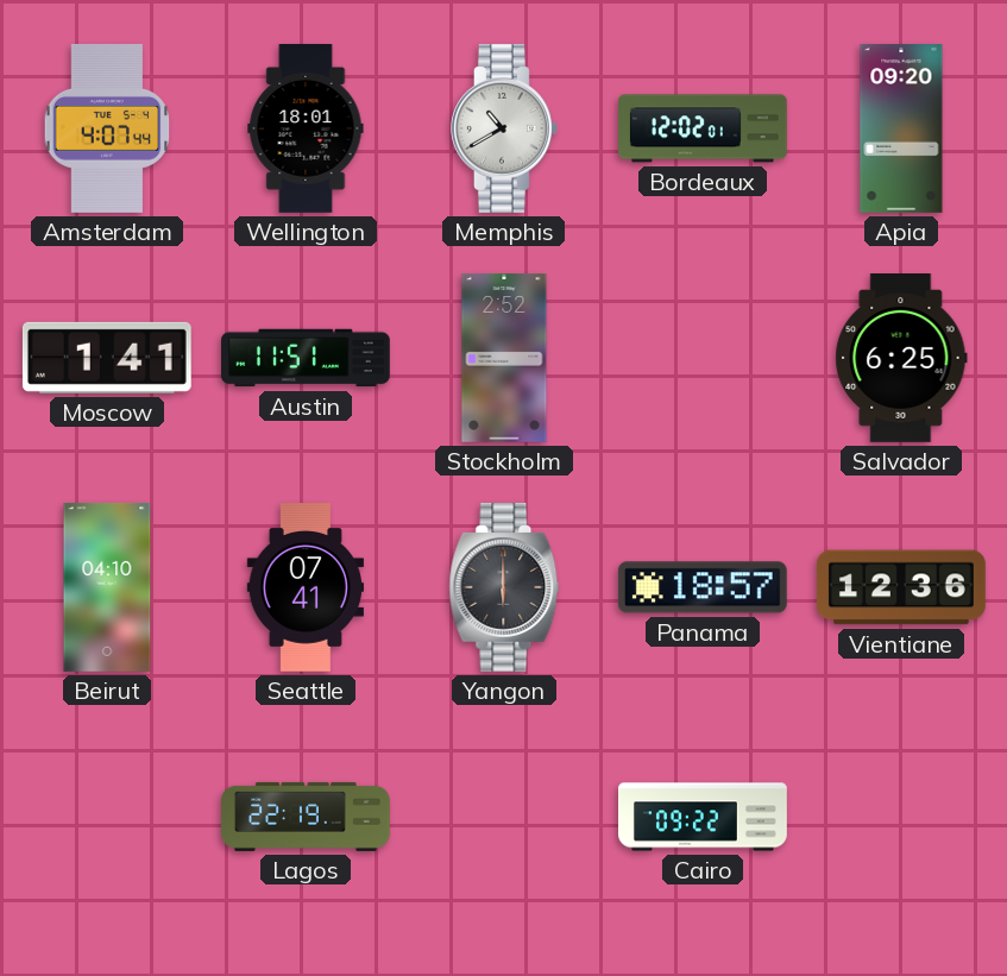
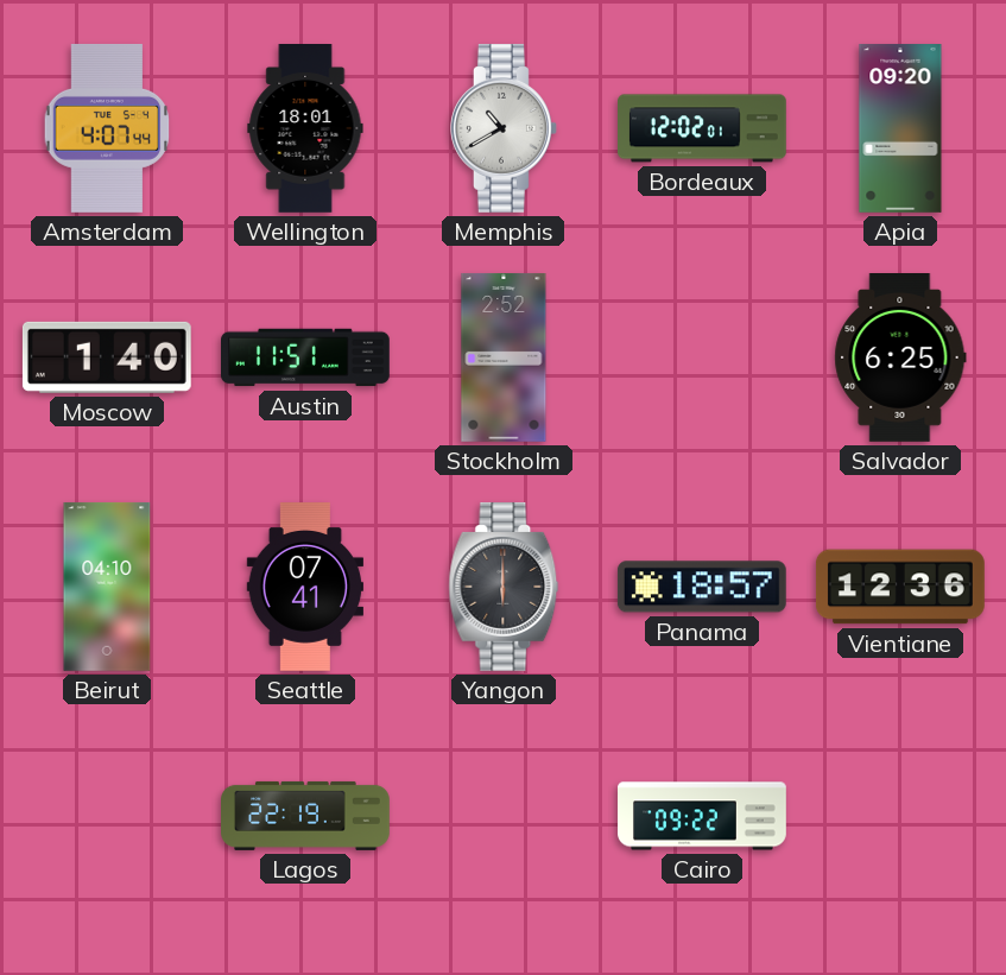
Moscow: 1:41 -> 1:40
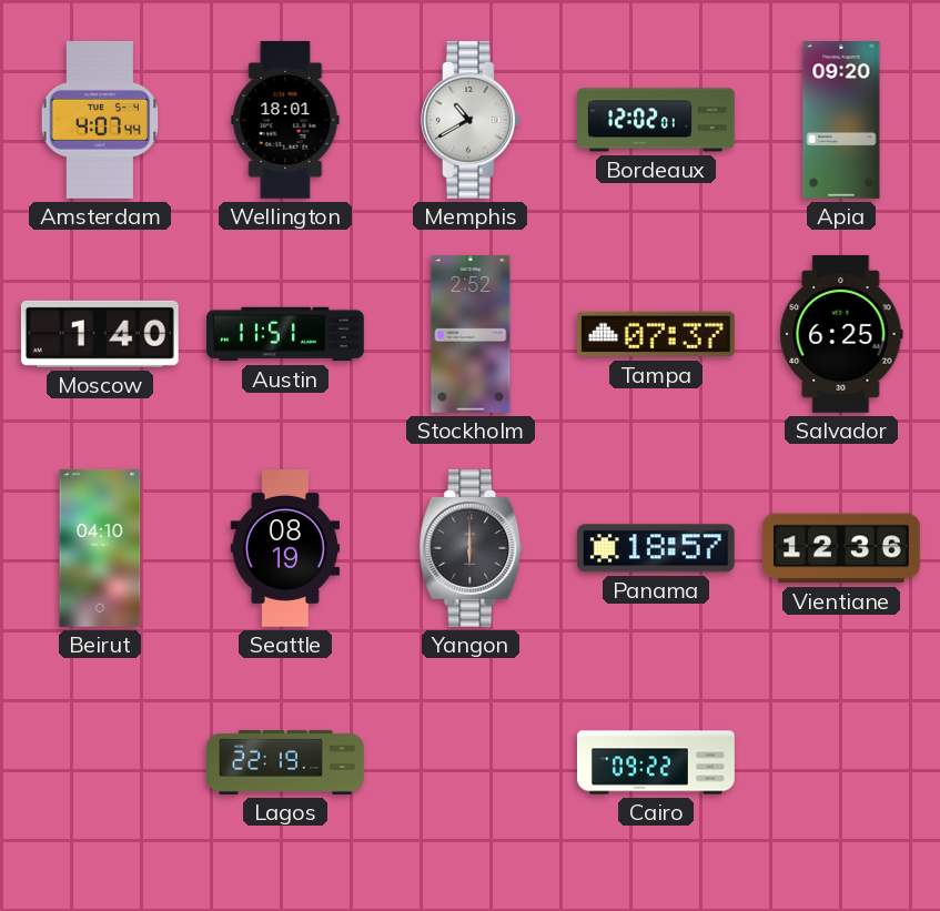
Tampa: none -> 07:37
Seattle: 07:41 -> 08:19
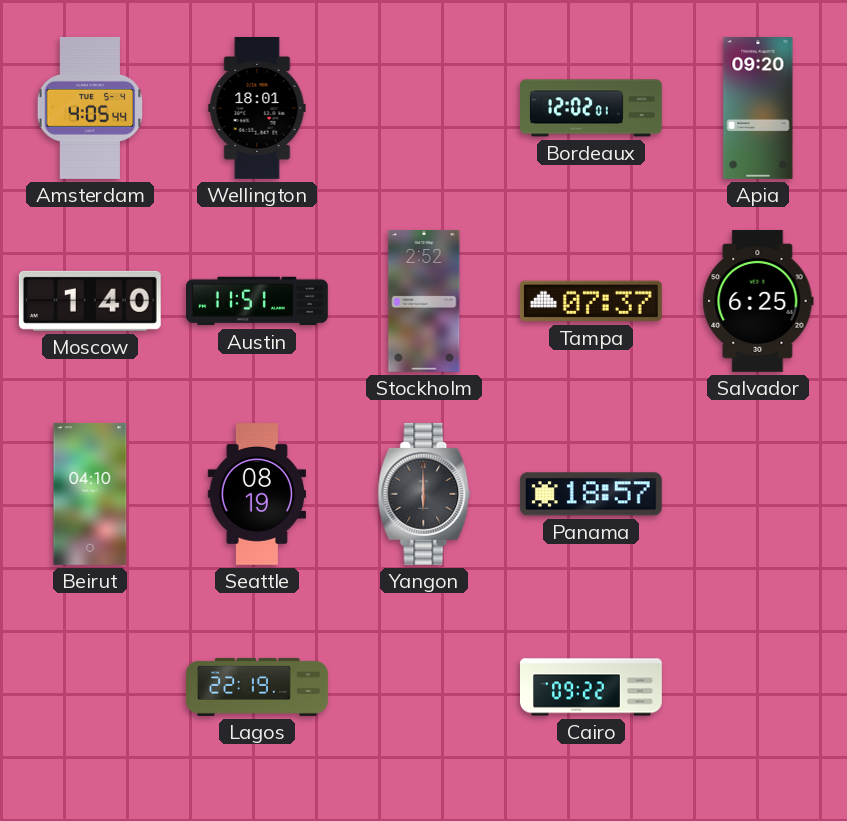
Amsterdam: 4:07 -> 4:05
Memphis: 10:40 -> none
Vientiane: 12:36 -> none
